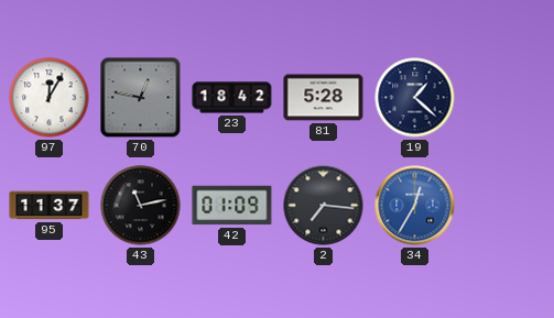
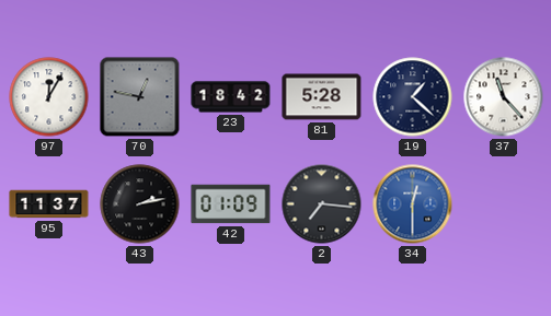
37: none -> 11:23
43: 11:13 -> 2:13
34: 12:35 -> 12:30
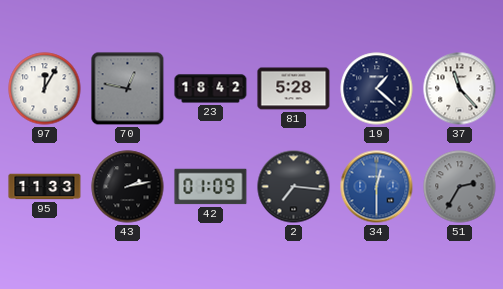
95: 11:37 -> 11:33
51: none -> 2:35
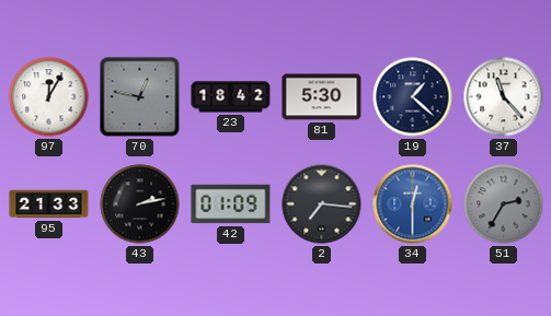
81: 5:28 -> 5:30
95: 11:33 -> 21:33
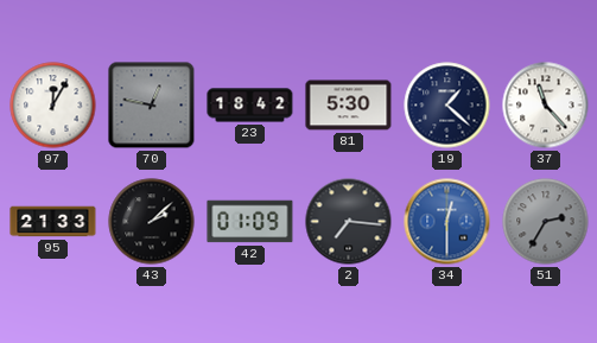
43: 2:13 -> 2:08
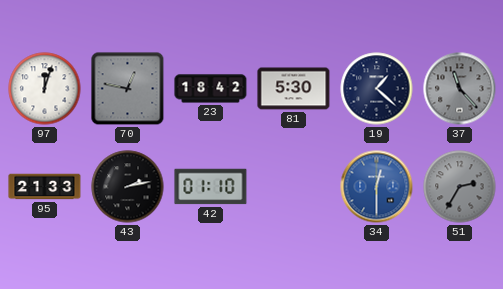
97: 12:05 -> 12:03
37 dial: white -> grey
43: 2:08 -> 2:13
42: 01:09 -> 01:10
2: 7:16 -> none
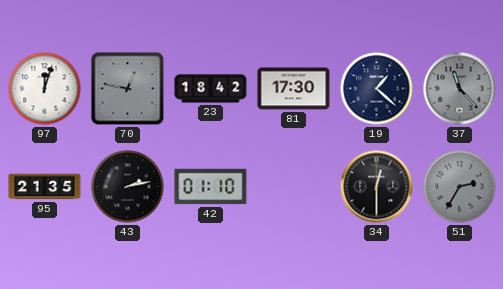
81: 5:30 -> 17:30
95: 21:33 -> 21:35
34 dial: blue -> black
